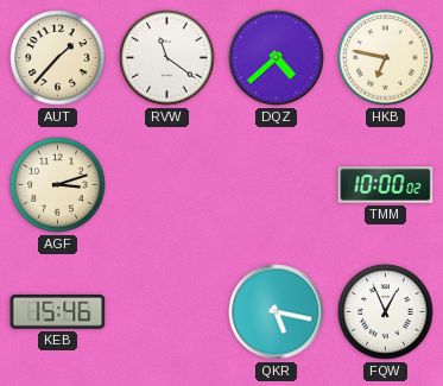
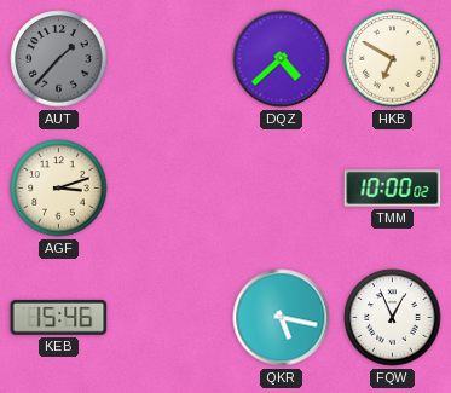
AUT dial: cream -> grey
RVW: 11:21 -> none
HKB: 6:47 -> 6:50
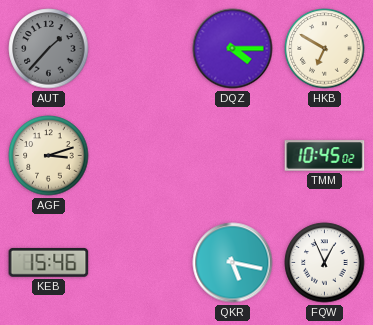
DQZ: 4:38 -> 4:15
TMM: 10:00 -> 10:45
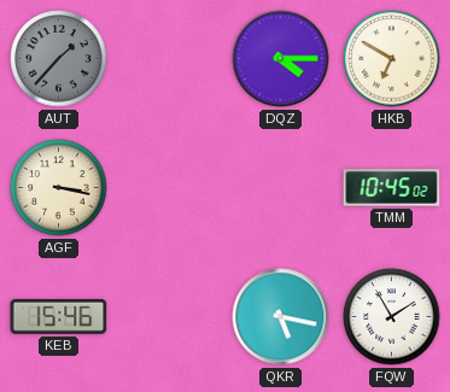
AGF: 3:12 -> 3:17
FQW: 12:56 -> 1:55
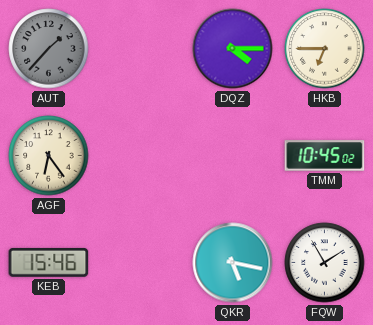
HKB: 6:50 -> 6:45
AGF: 3:17 -> 6:24
